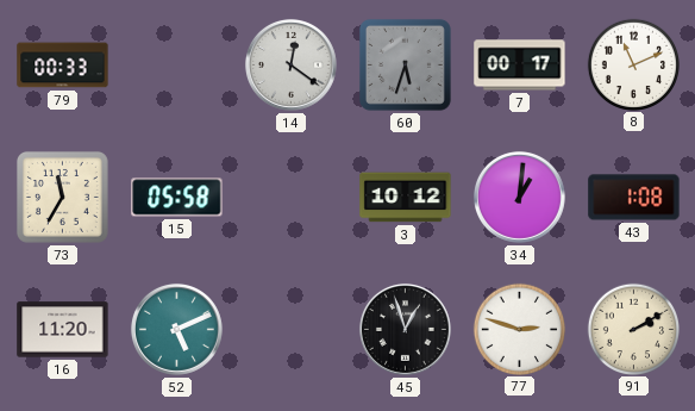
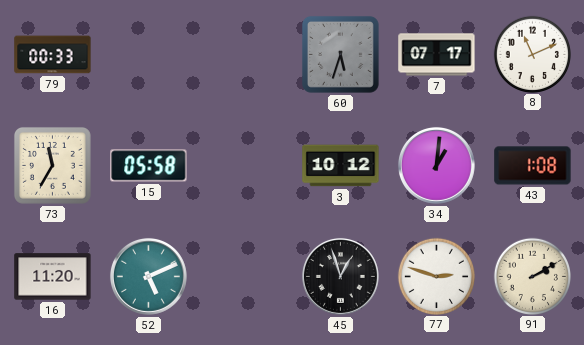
14: 12:21 -> none
7: 00:17 -> 07:17
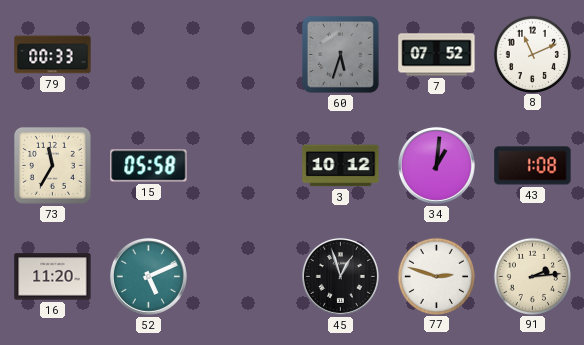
7: 07:17 -> 07:52
91: 2:10 -> 2:14
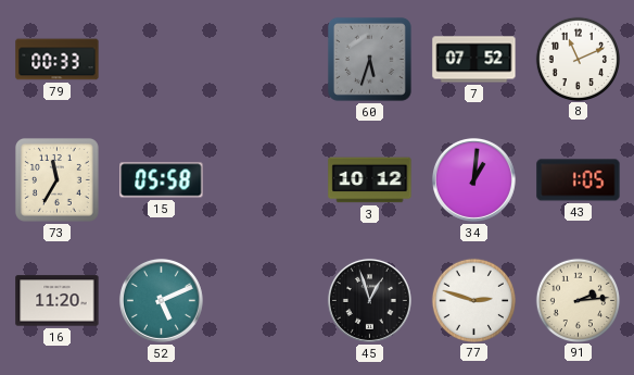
43: 1:08 -> 1:05
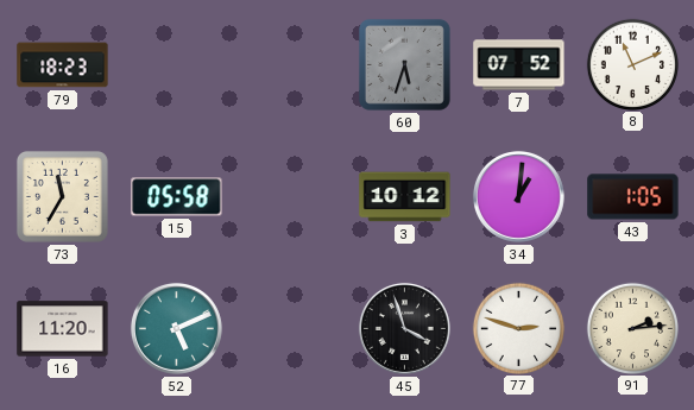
79: 00:33 -> 18:23
45: 12:57 -> 3:57
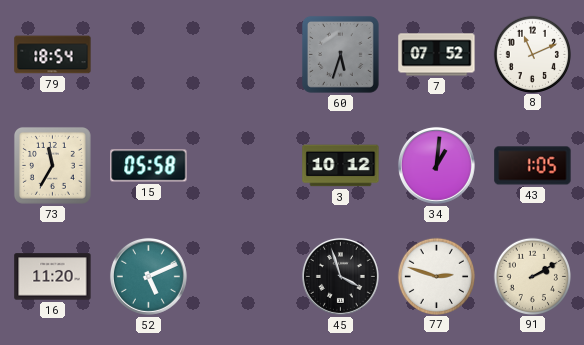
79: 18:23 -> 18:54
91: 2:14 -> 2:10
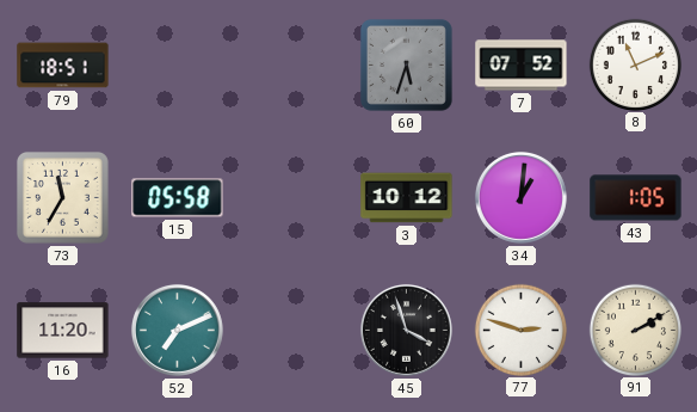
79: 18:54 -> 18:51
52: 5:11 -> 7:11
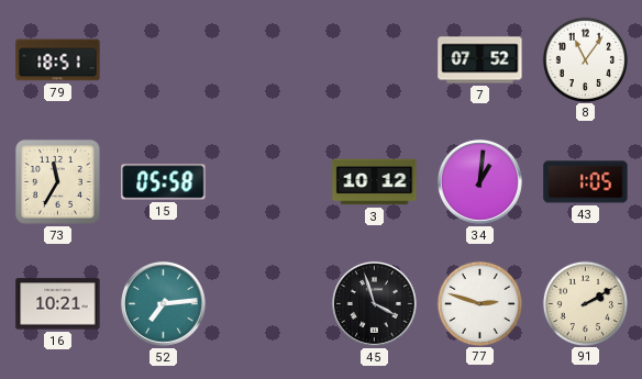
60: 5:33 -> none
8: 11:11 -> 11:06
16: 11:20 -> 10:21
52: 7:11 -> 7:14
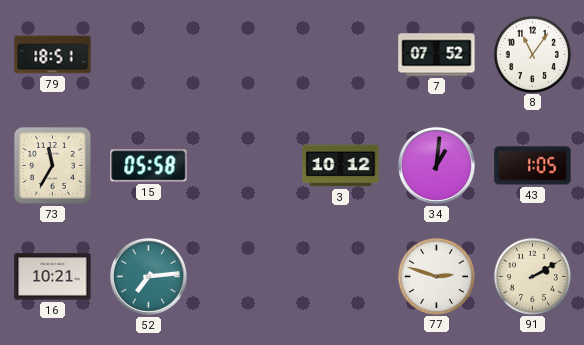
45: 3:57 -> none
